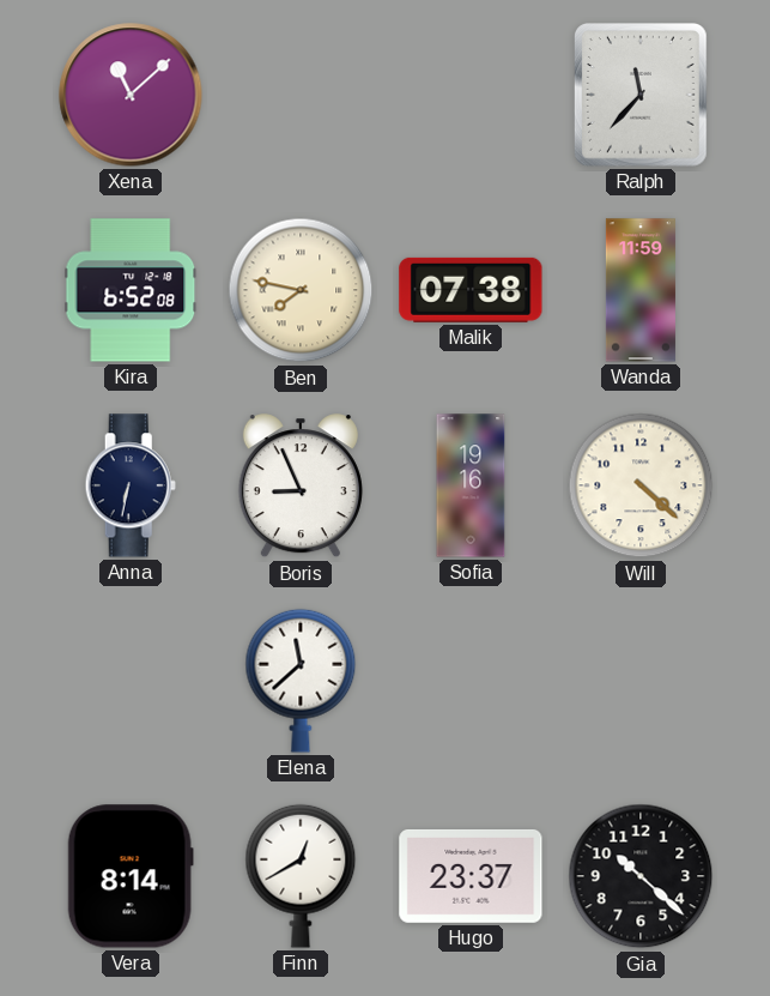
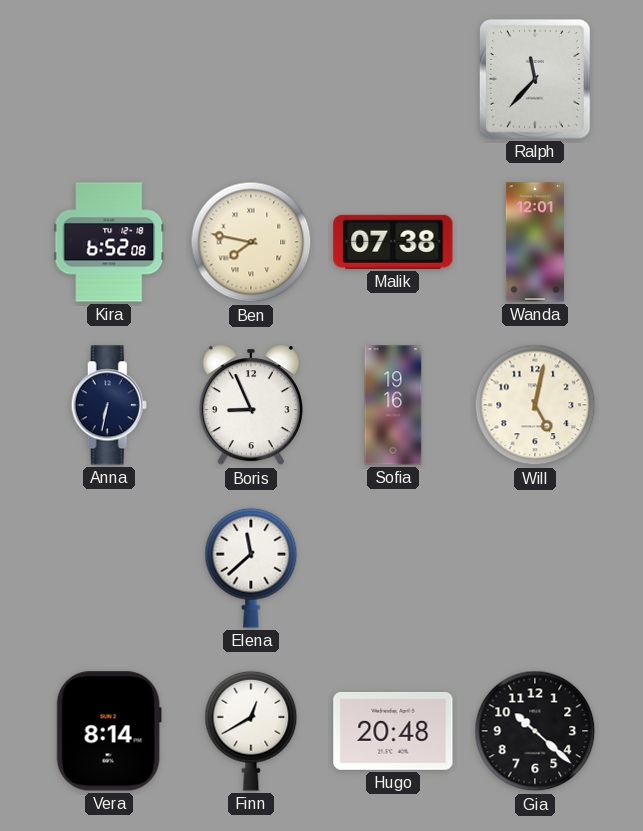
Xena: 11:08 -> none
Wanda: 11:59 -> 12:01
Will: 4:22 -> 5:02
Hugo: 23:37 -> 20:48
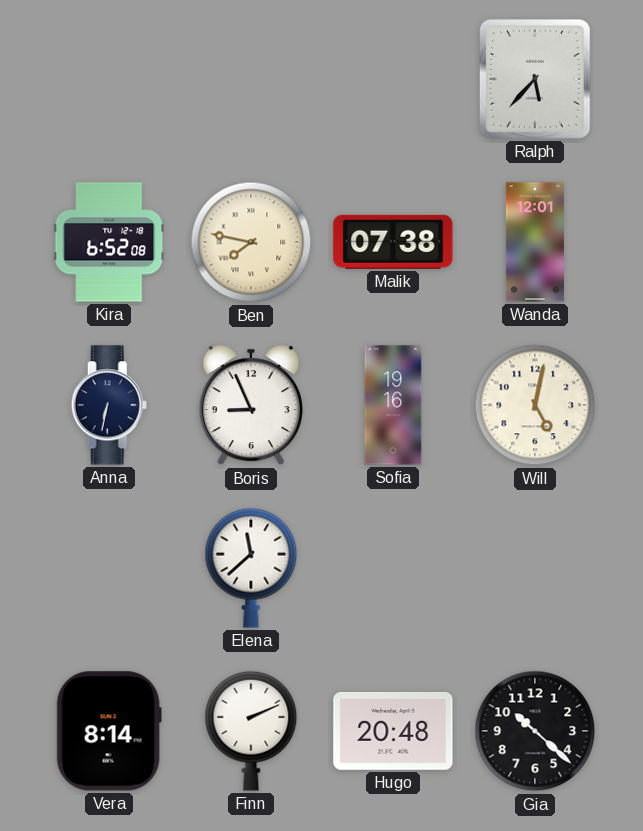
Ralph: 11:37 -> 5:37
Finn: 12:40 -> 2:11
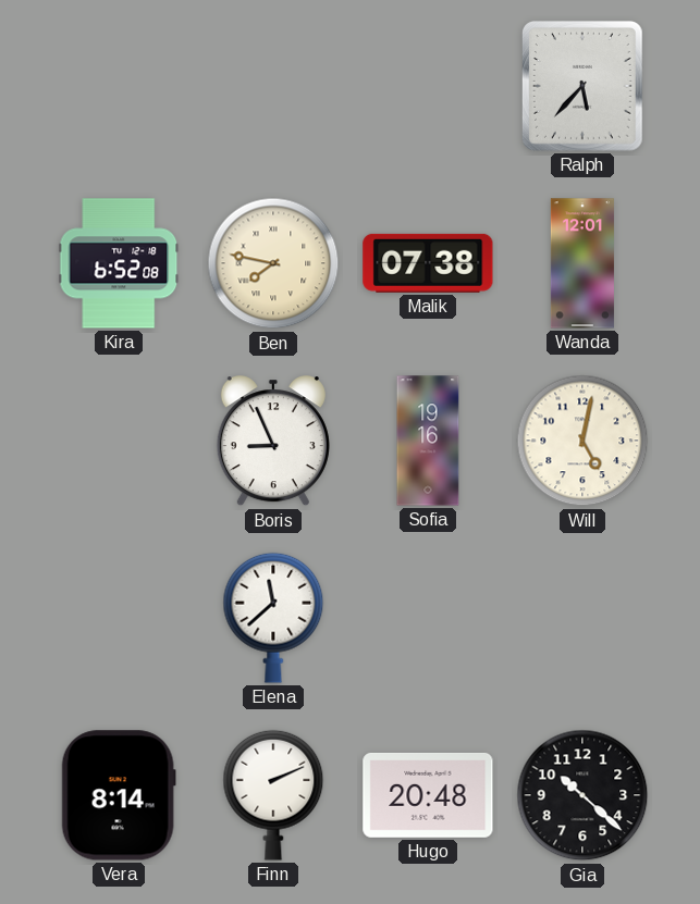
Anna: 6:32 -> none
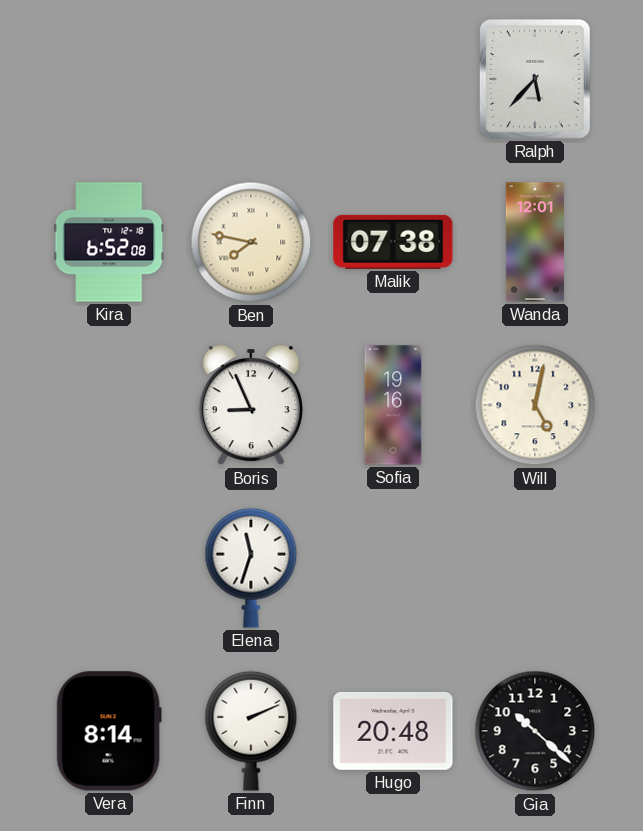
Elena: 11:38 -> 11:33
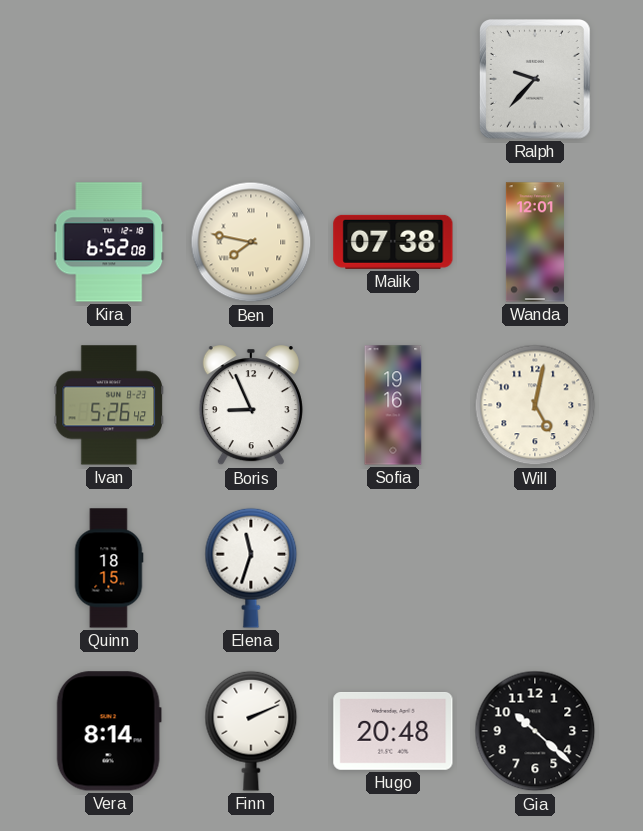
Ralph: 5:37 -> 9:37
Ivan: none -> 5:26
Quinn: none -> 18:15
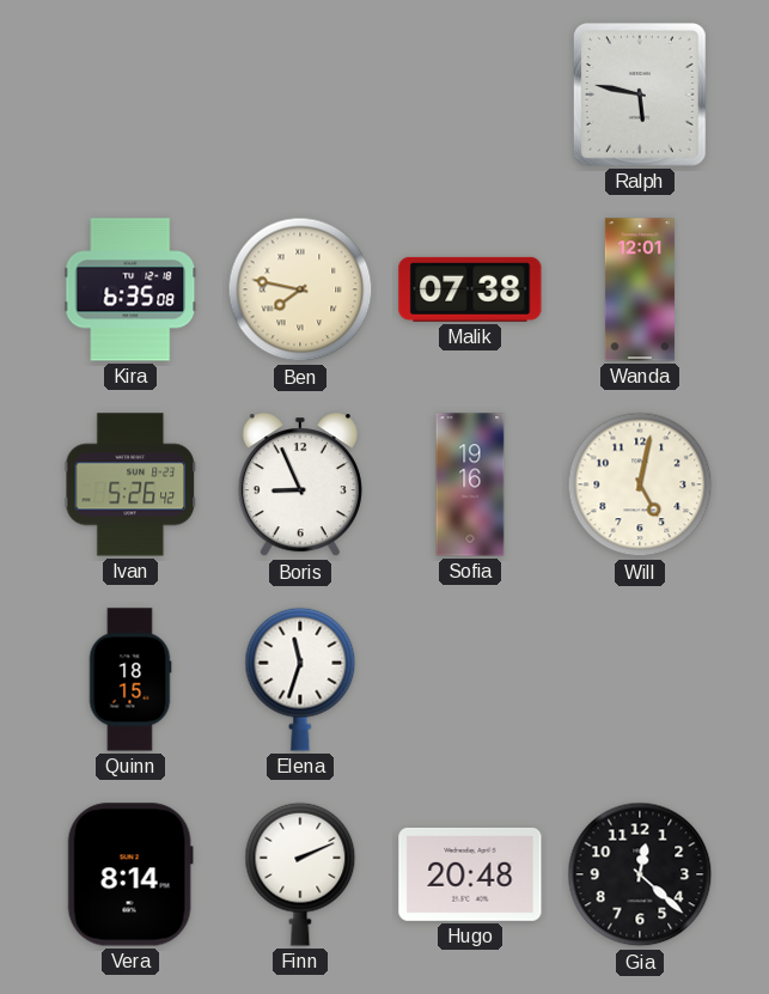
Ralph: 9:37 -> 5:47
Kira: 6:52 -> 6:35
Gia: 10:22 -> 12:22
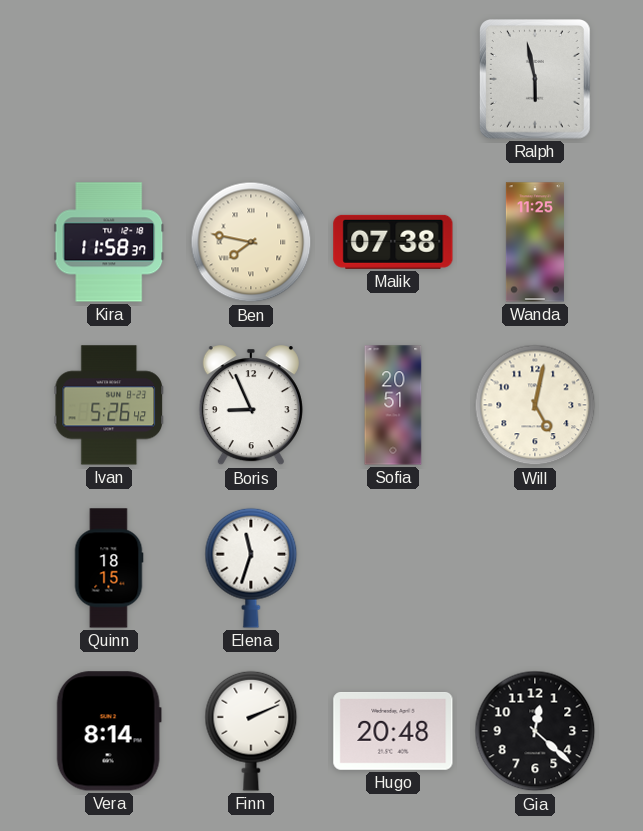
Ralph: 5:47 -> 5:58
Kira: 6:35 -> 11:58
Wanda: 12:01 -> 11:25
Sofia: 19:16 -> 20:51
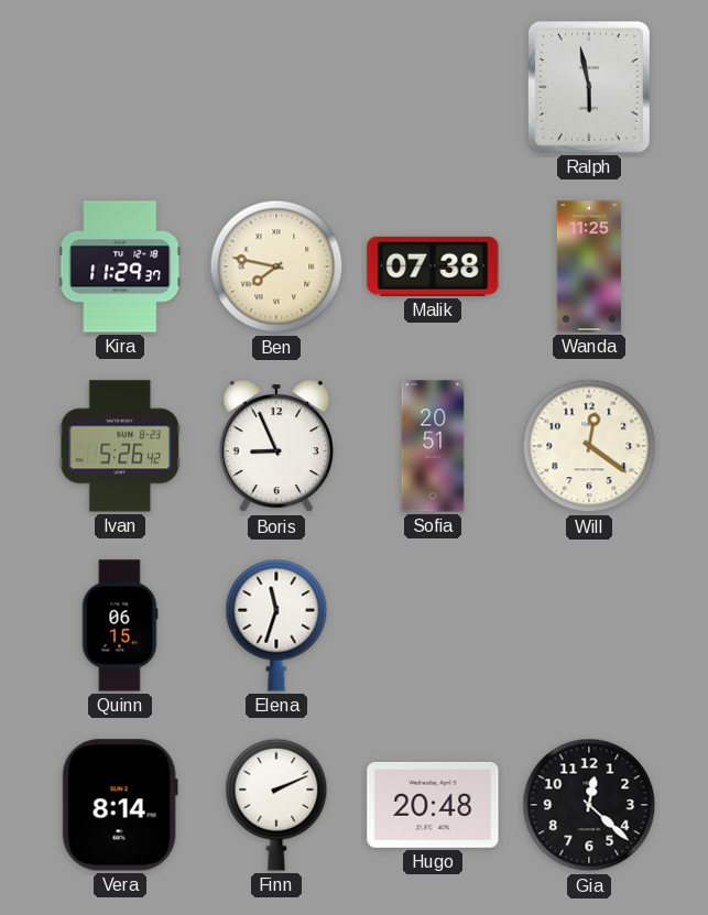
Kira: 11:58 -> 11:29
Will: 5:02 -> 12:21
Quinn: 18:15 -> 06:15
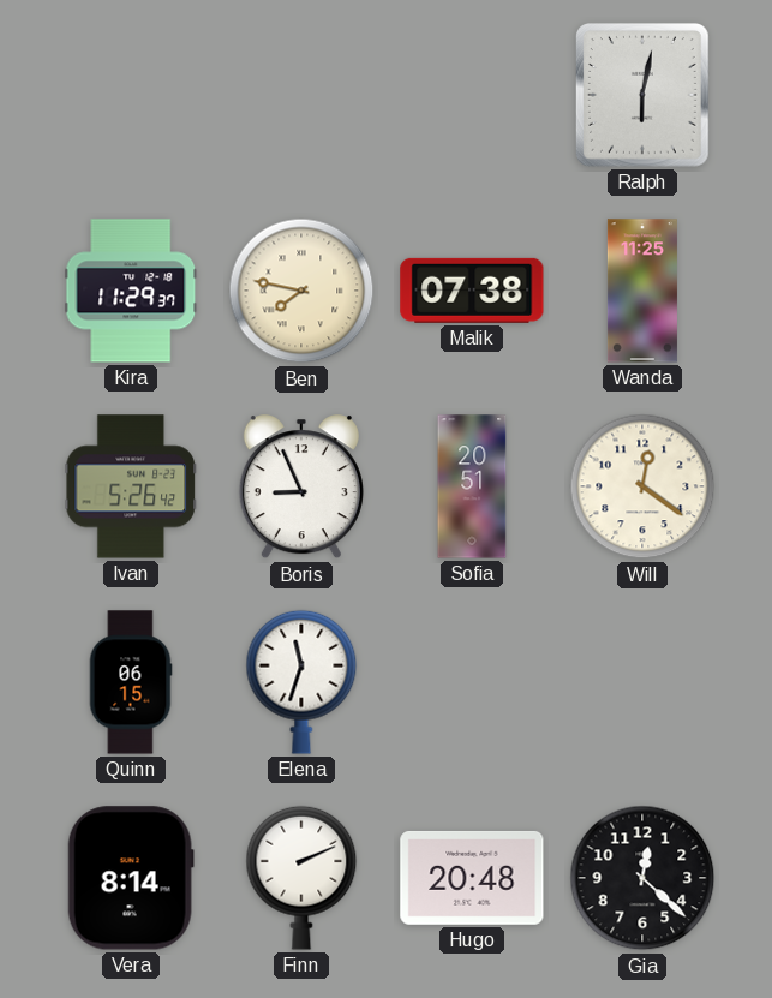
Ralph: 5:58 -> 6:02
